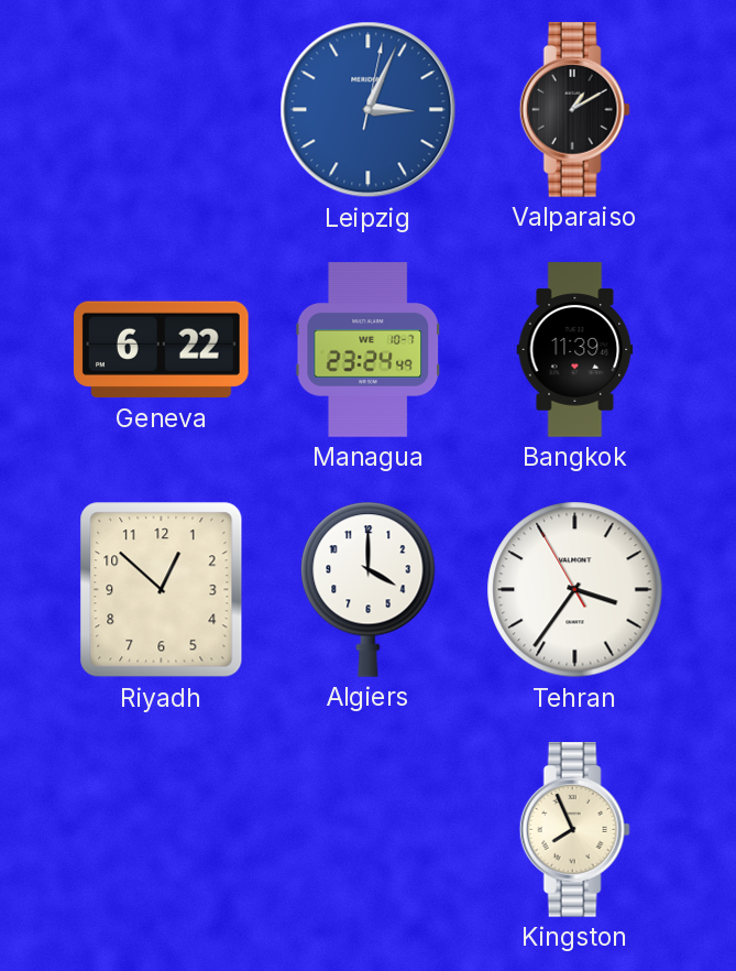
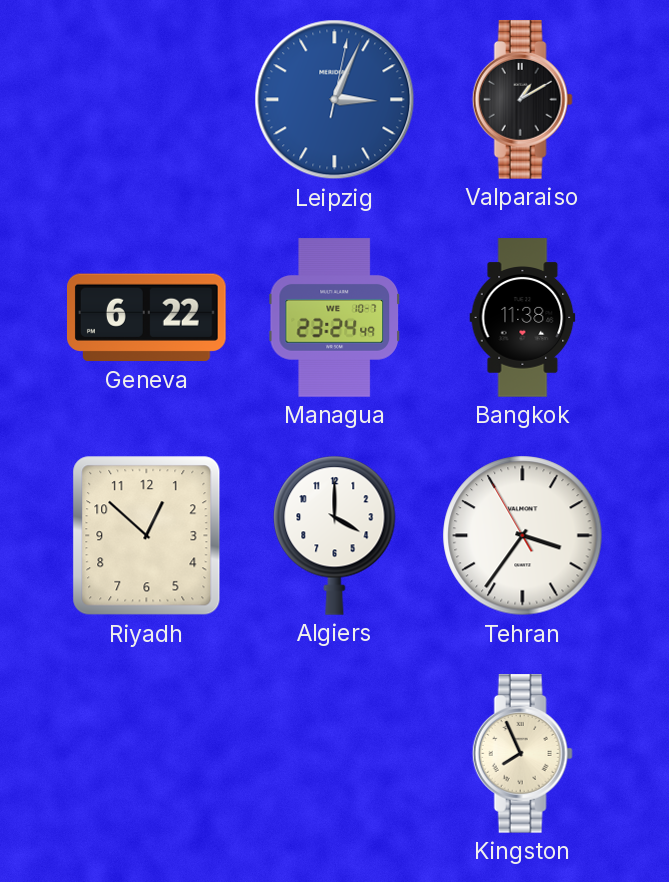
Bangkok: 11:39 -> 11:38
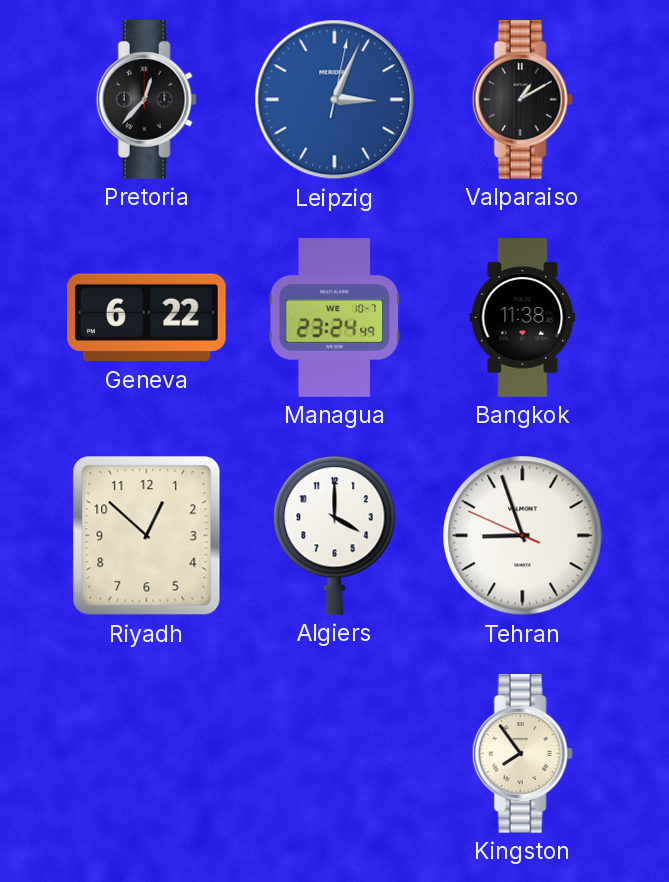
Pretoria: none -> 12:37
Tehran: 3:35 -> 8:56
Kingston: 7:56 -> 7:54
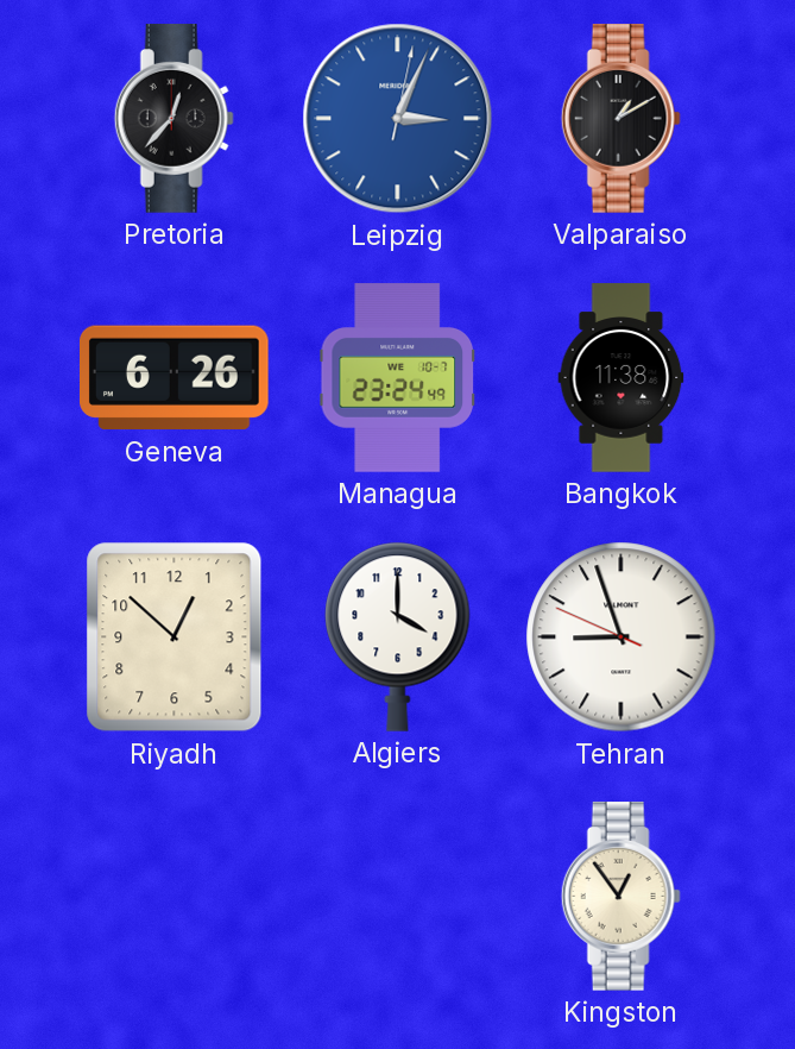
Geneva: 6:22 -> 6:26
Kingston: 7:54 -> 12:54
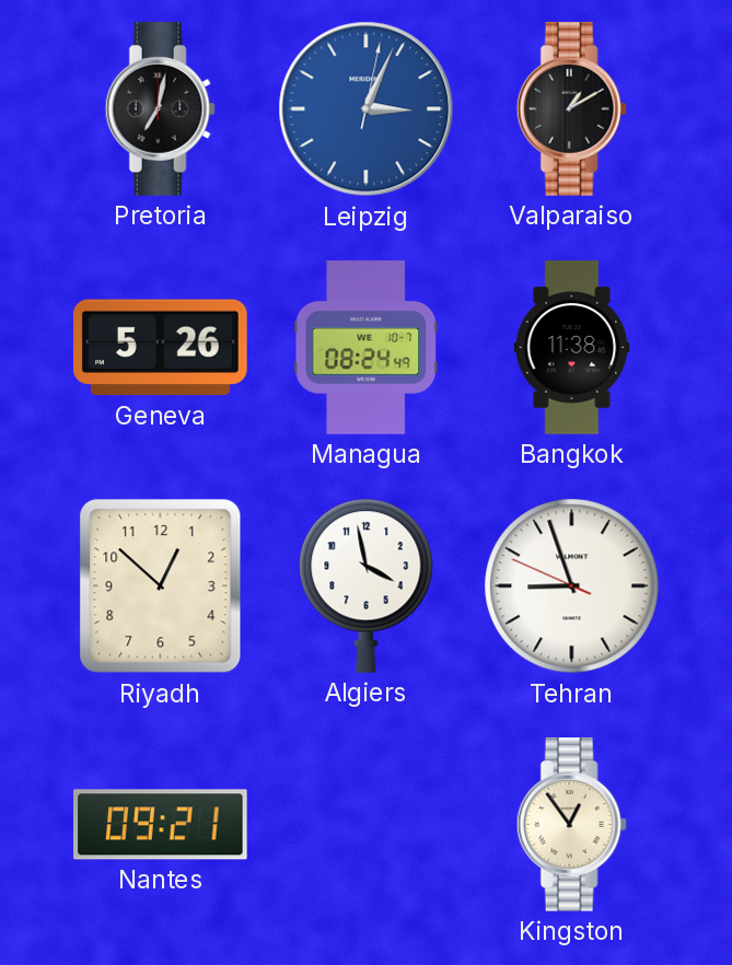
Pretoria: 12:37 -> 7:02
Geneva: 6:26 -> 5:26
Managua: 23:24 -> 08:24
Algiers: 4:00 -> 3:58
Nantes: none -> 09:21
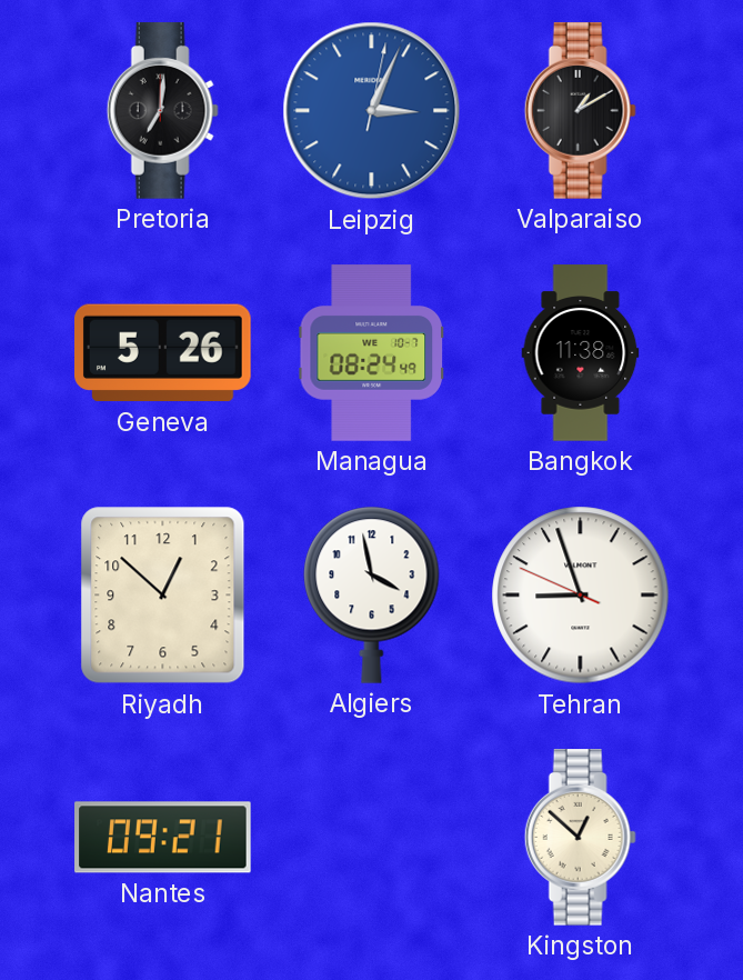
Pretoria: 7:02 -> 7:01
Kingston: 12:54 -> 12:52
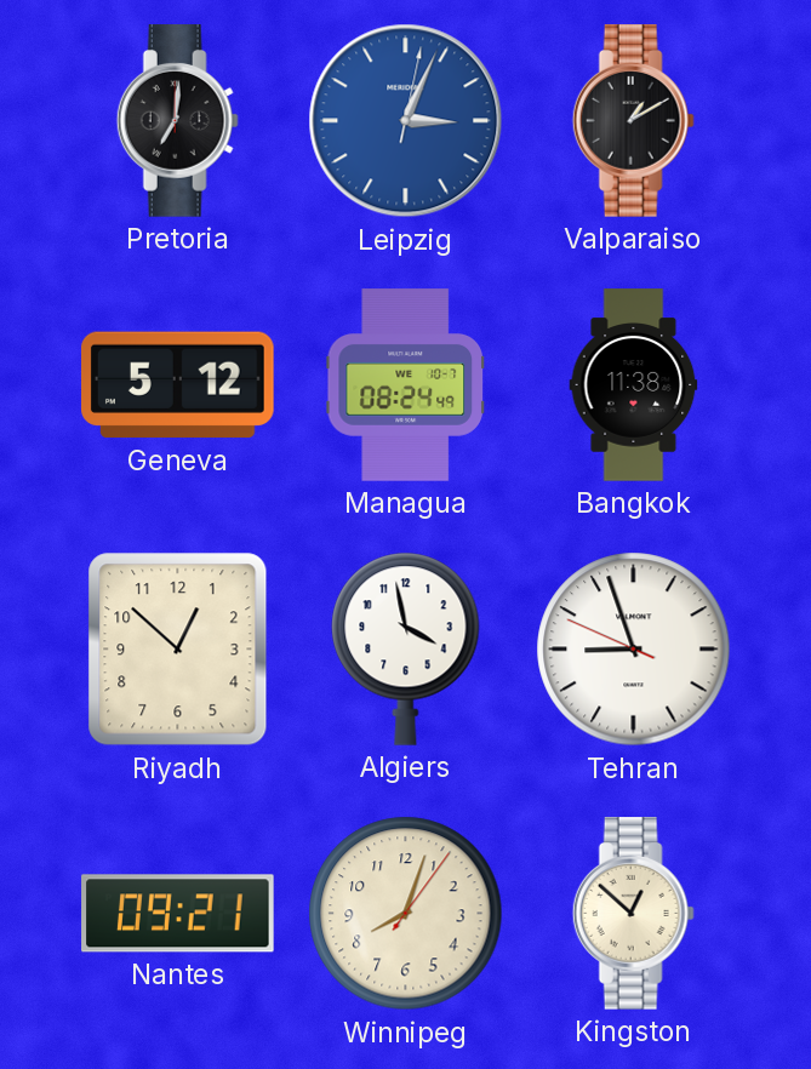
Geneva: 5:26 -> 5:12
Winnipeg: none -> 8:03
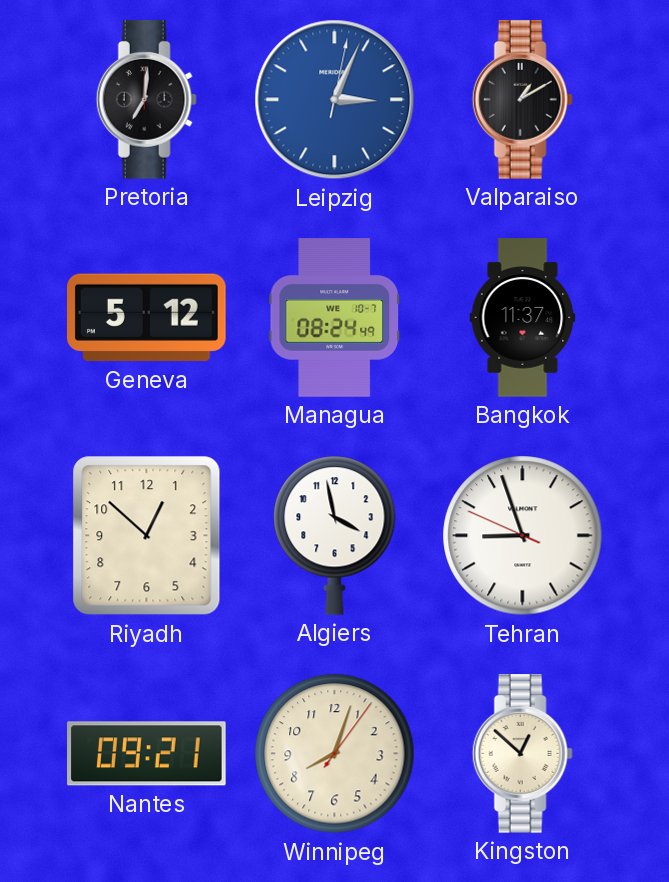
Bangkok: 11:38 -> 11:37
